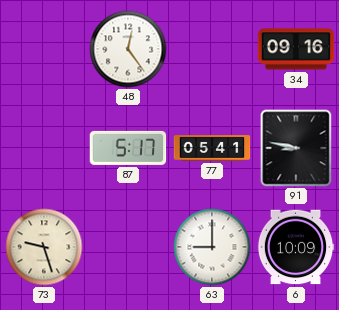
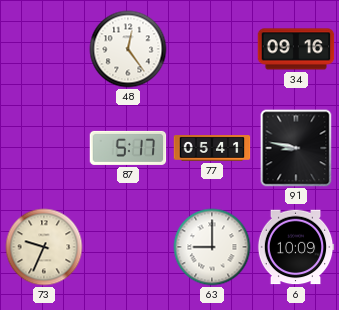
73: 9:27 -> 9:34
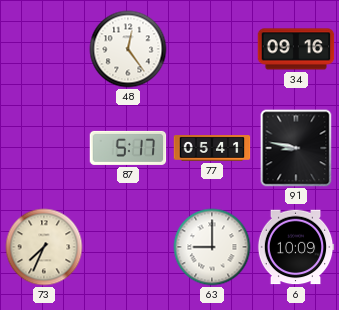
73: 9:34 -> 7:34
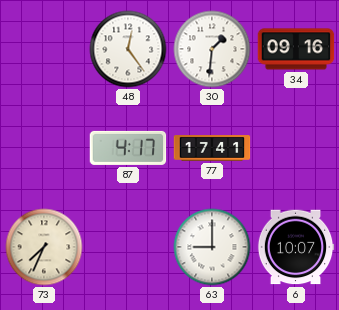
30: none -> 1:31
87: 5:17 -> 4:17
77: 05:41 -> 17:41
91: 8:47 -> none
6: 10:09 -> 10:07
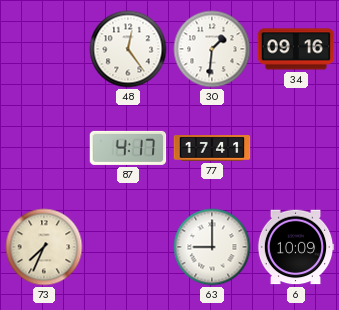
6: 10:07 -> 10:09
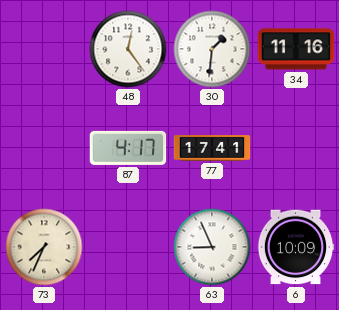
34: 09:16 -> 11:16
63: 9:00 -> 8:56
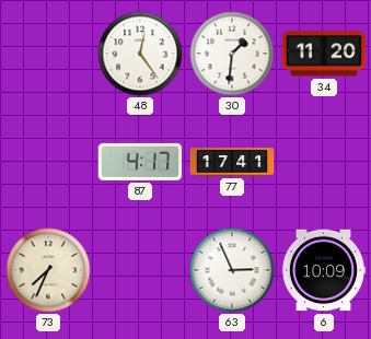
34: 11:16 -> 11:20
63: 8:56 -> 2:56
